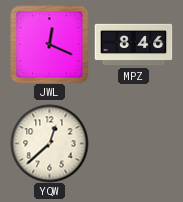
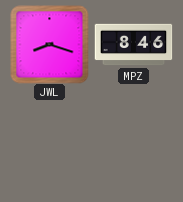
JWL: 12:19 -> 8:18
YQW: 12:38 -> none
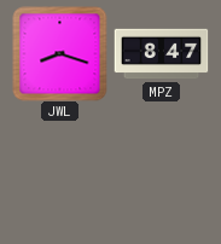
MPZ: 8:46 -> 8:47
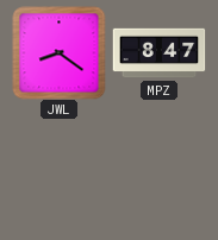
JWL: 8:18 -> 8:21
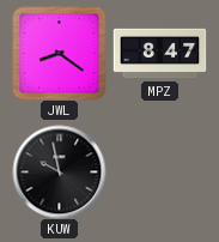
KUW: none -> 9:58
